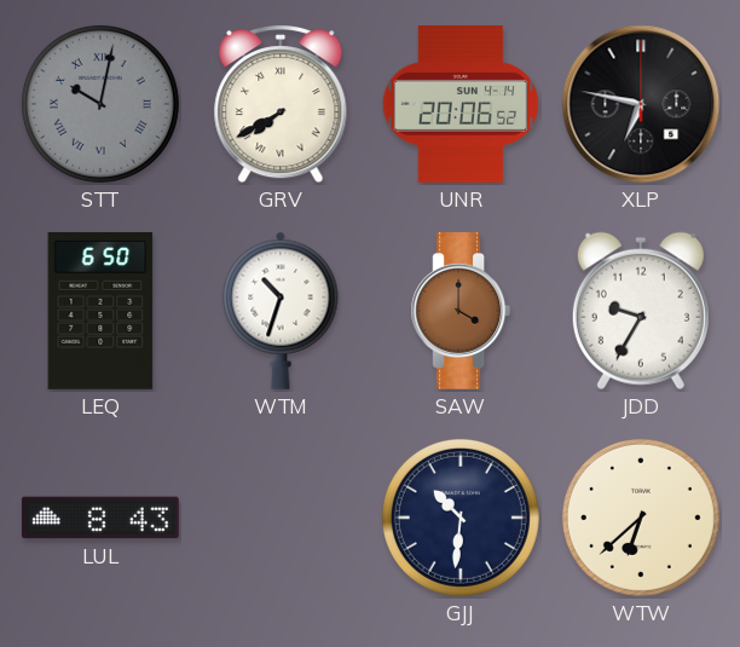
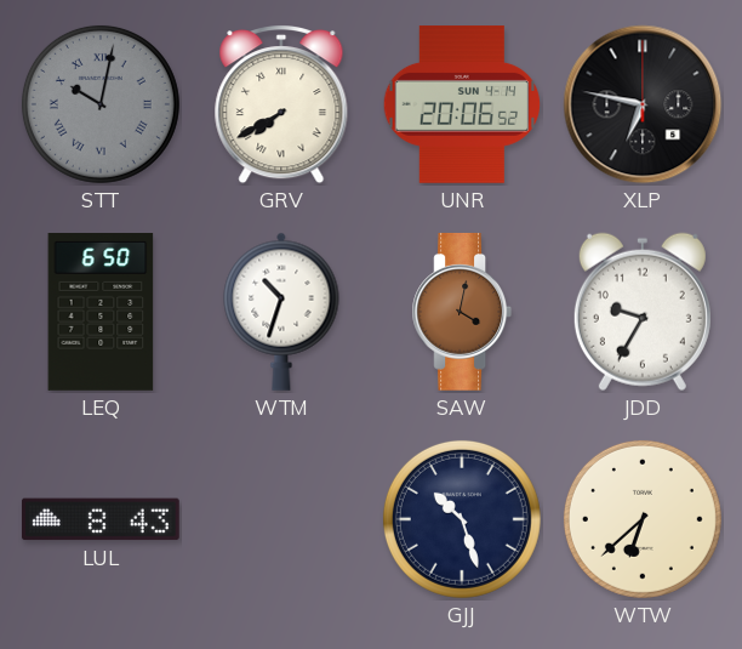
SAW: 4:00 -> 4:02
GJJ: 10:31 -> 10:27
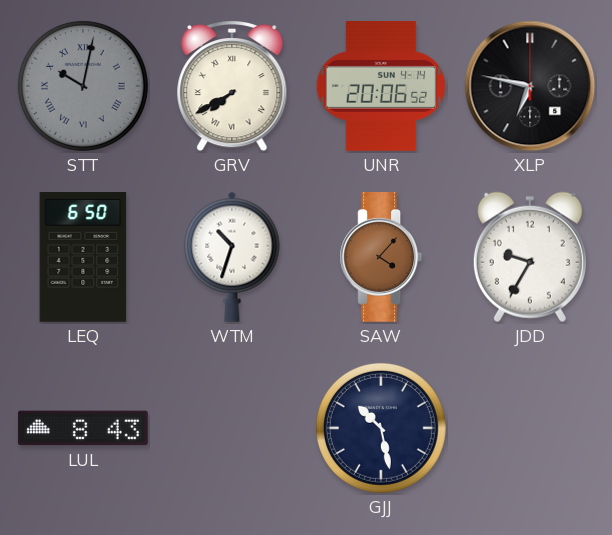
SAW: 4:02 -> 4:07
GJJ: 10:27 -> 10:28
WTW: 6:38 -> none
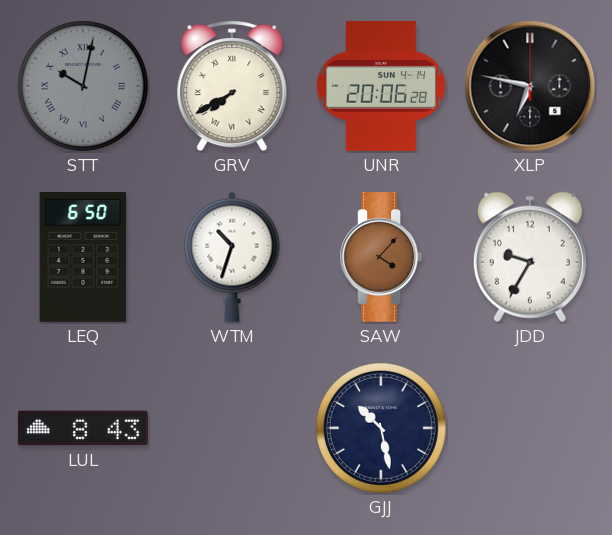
UNR: 20:06:52 -> 20:06:28
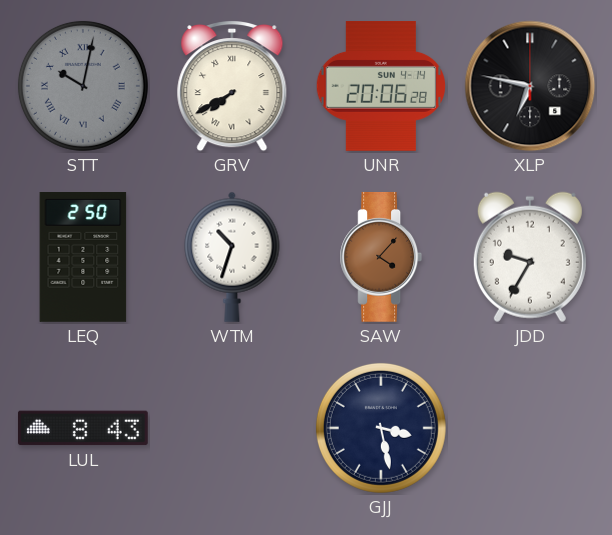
LEQ: 6:50 -> 2:50
GJJ: 10:28 -> 3:28
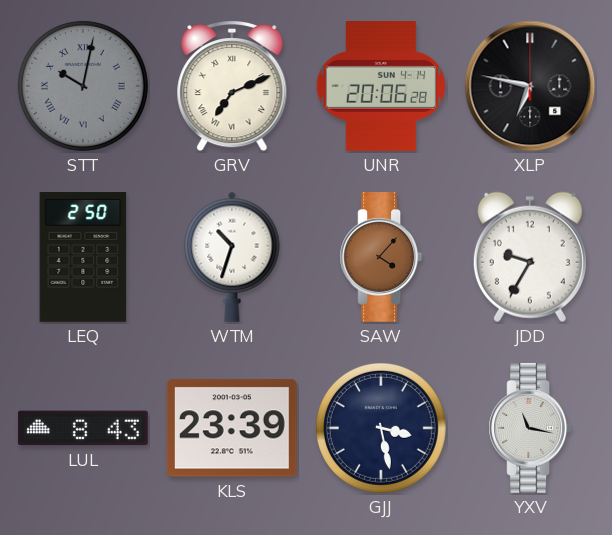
GRV: 7:40 -> 7:11
KLS: none -> 23:39
YXV: none -> 11:17
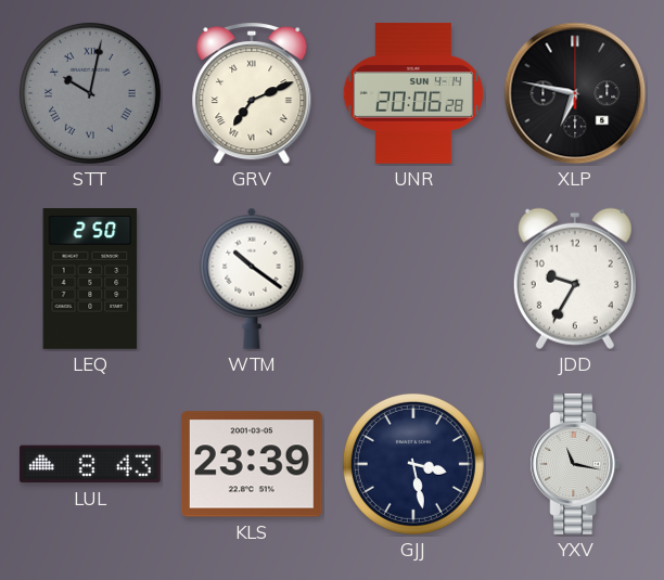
WTM: 10:33 -> 10:21
SAW: 4:07 -> none
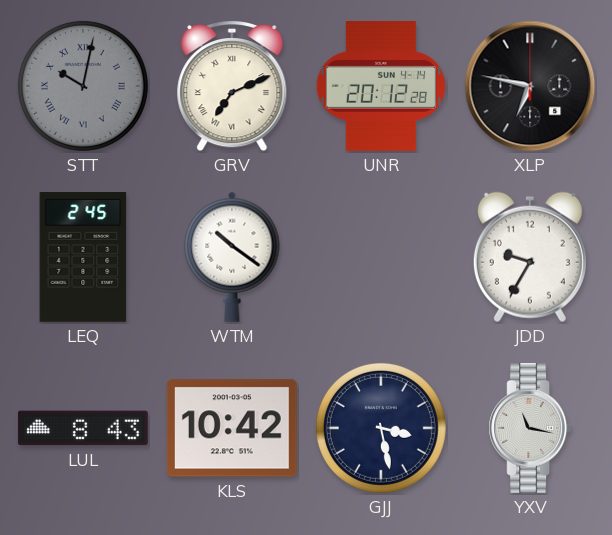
UNR: 20:06 -> 20:12
LEQ: 2:50 -> 2:45
KLS: 23:39 -> 10:42
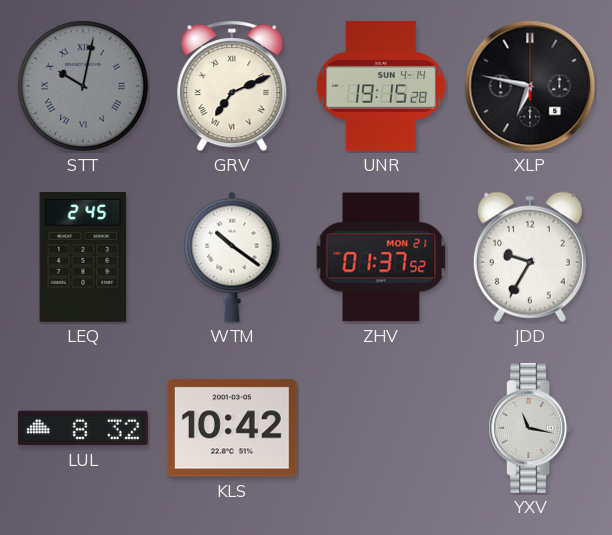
UNR: 20:12 -> 19:15
ZHV: none -> 01:37
LUL: 8:43 -> 8:32
GJJ: 3:28 -> none
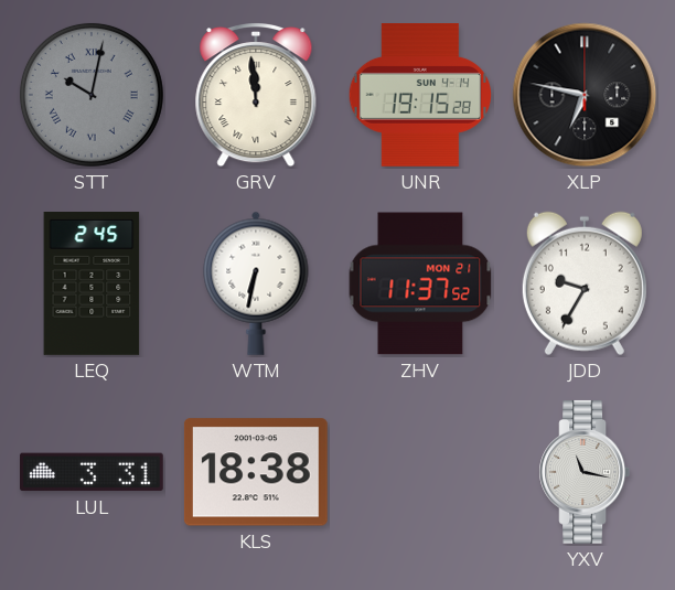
GRV: 7:11 -> 11:59
WTM: 10:21 -> 6:32
ZHV: 01:37 -> 11:37
LUL: 8:32 -> 3:31
KLS: 10:42 -> 18:38
